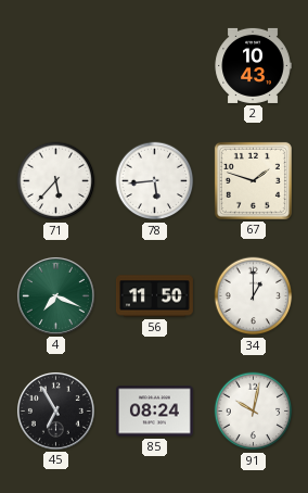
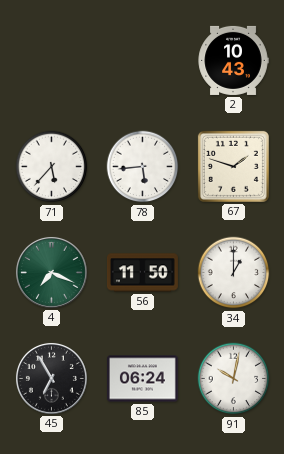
85: 08:24 -> 06:24
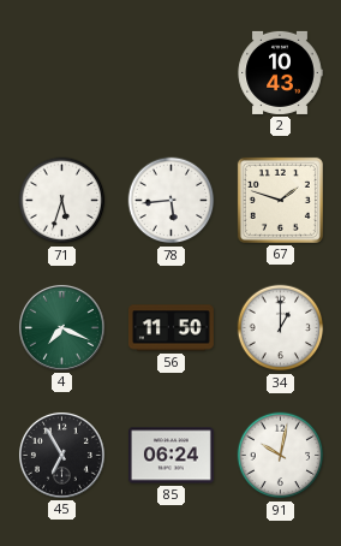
71: 5:37 -> 5:33
